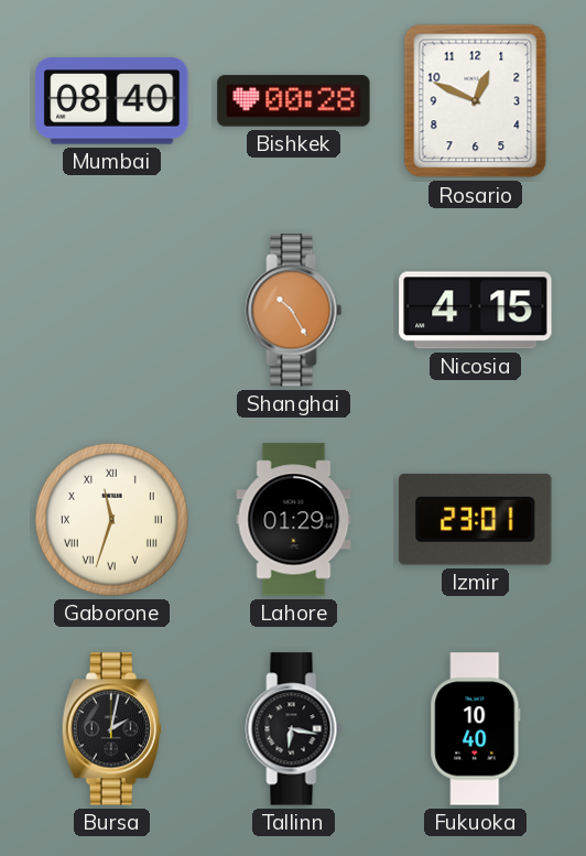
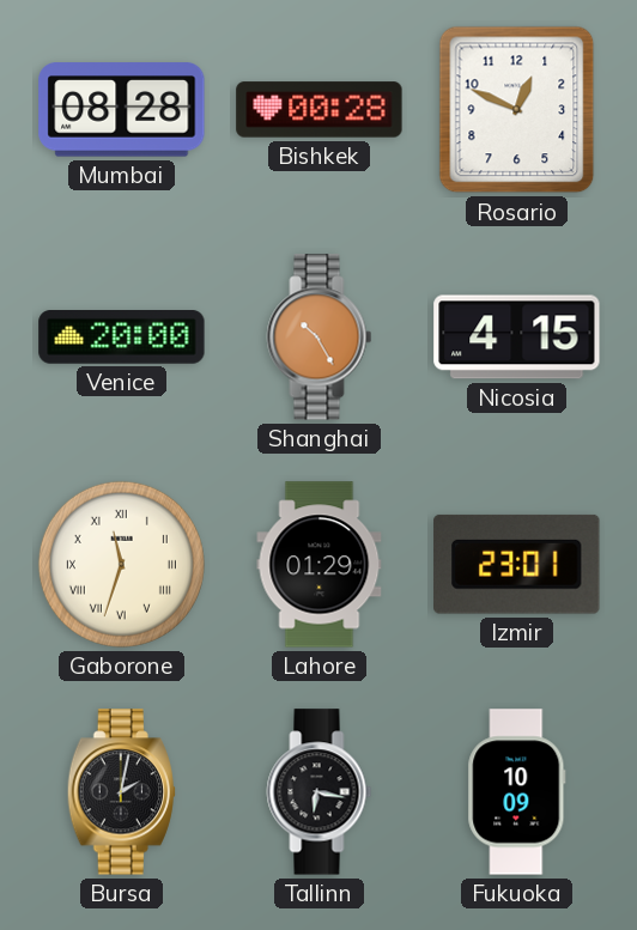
Mumbai: 08:40 -> 08:28
Venice: none -> 20:00
Fukuoka: 10:40 -> 10:09
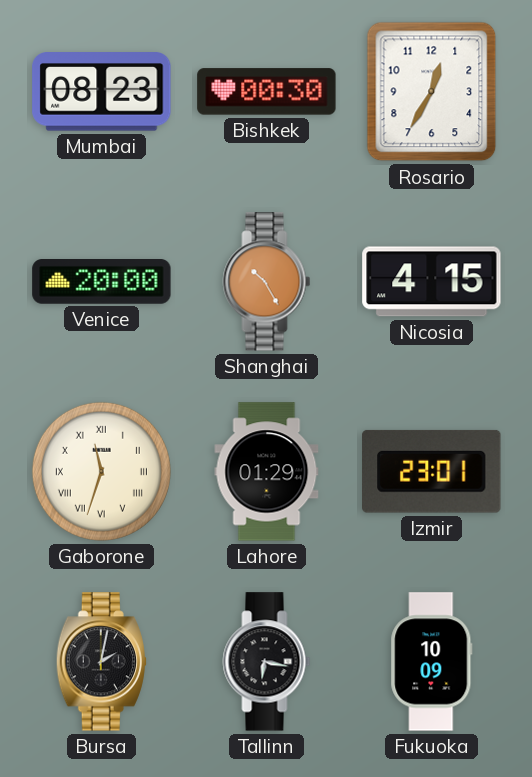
Mumbai: 08:28 -> 08:23
Bishkek: 00:28 -> 00:30
Rosario: 12:49 -> 12:35
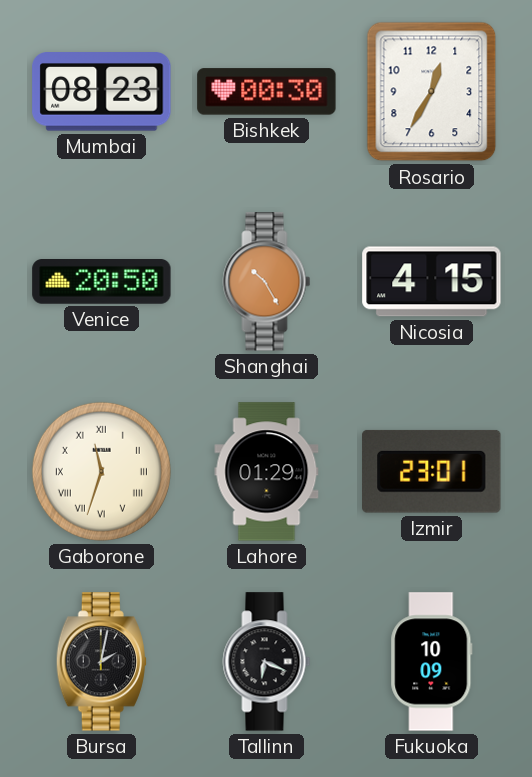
Venice: 20:00 -> 20:50
Tallinn: 6:17 -> 6:19
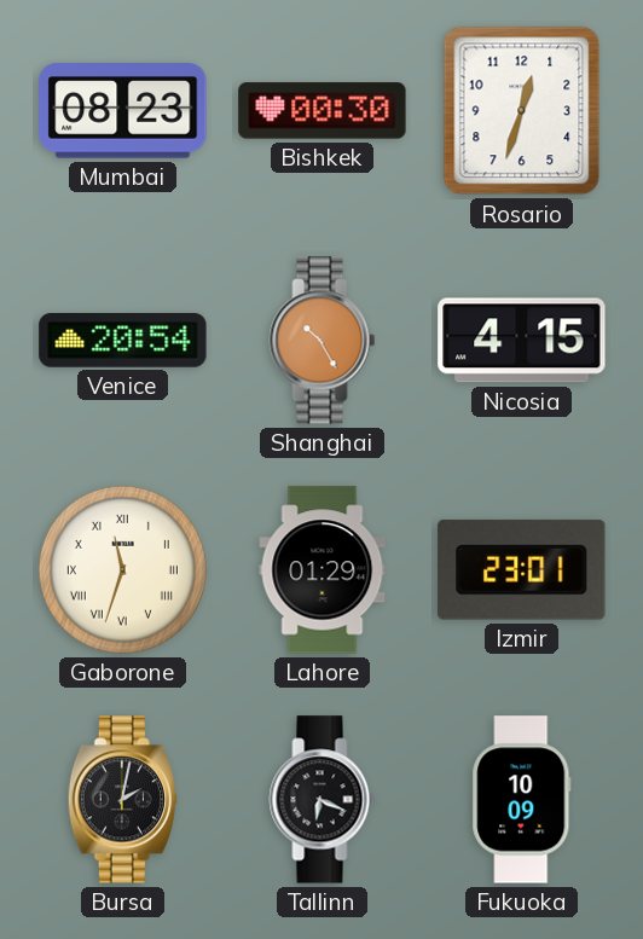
Rosario: 12:35 -> 12:33
Venice: 20:50 -> 20:54
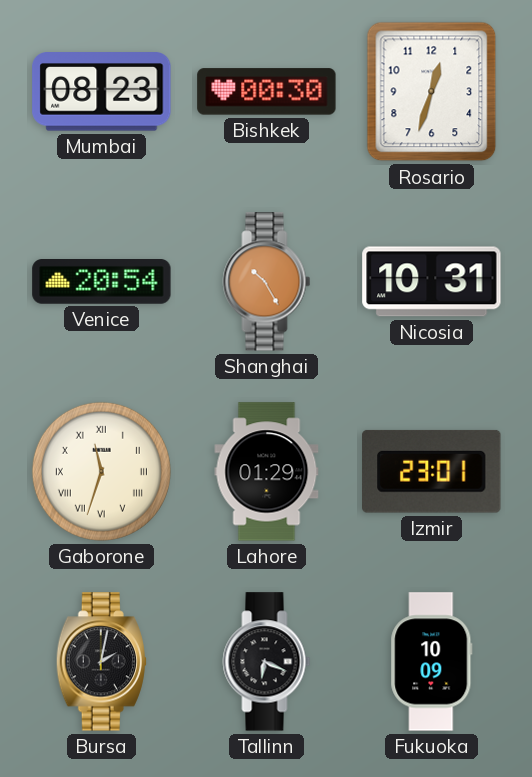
Nicosia: 4:15 -> 10:31
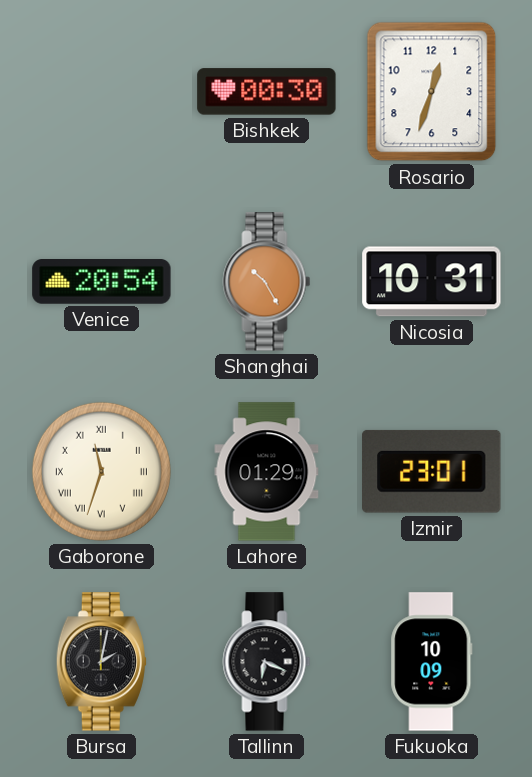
Mumbai: 08:23 -> none
